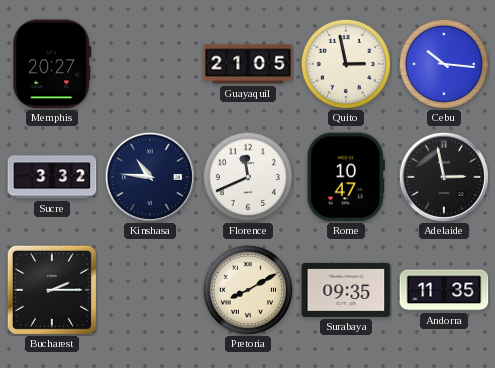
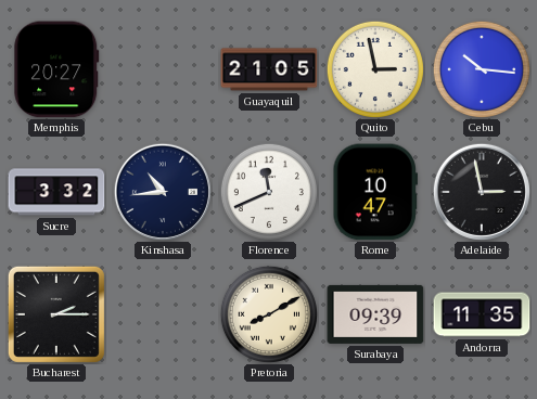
Kinshasa: 10:46 -> 10:44
Surabaya: 09:35 -> 09:39
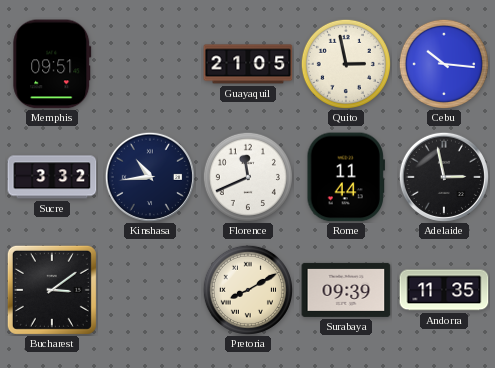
Memphis: 20:27 -> 09:51
Rome: 10:47 -> 11:44
Bucharest: 2:15 -> 3:09
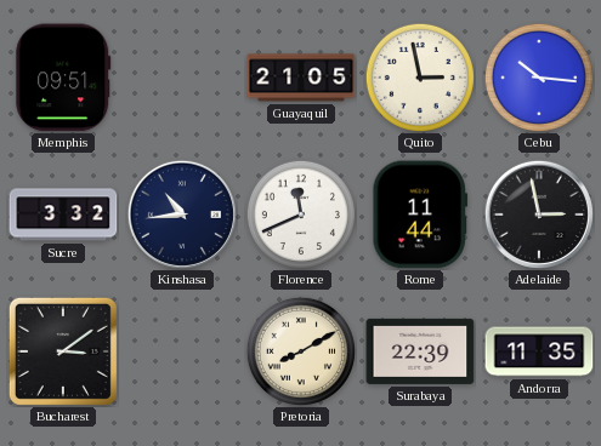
Surabaya: 09:39 -> 22:39
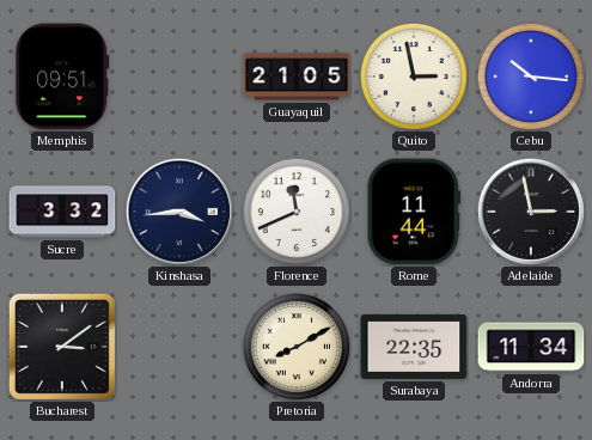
Kinshasa: 10:44 -> 3:44
Surabaya: 22:39 -> 22:35
Andorra: 11:35 -> 11:34
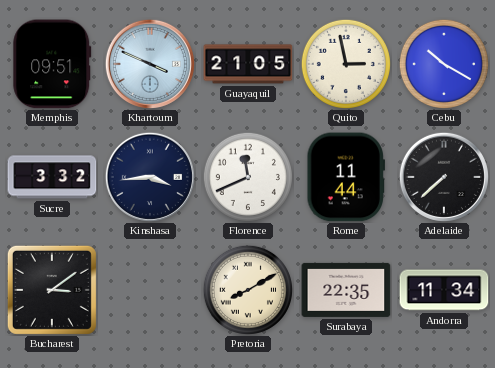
Khartoum: none -> 3:49
Cebu: 10:16 -> 10:20
Adelaide: 2:58 -> 7:38
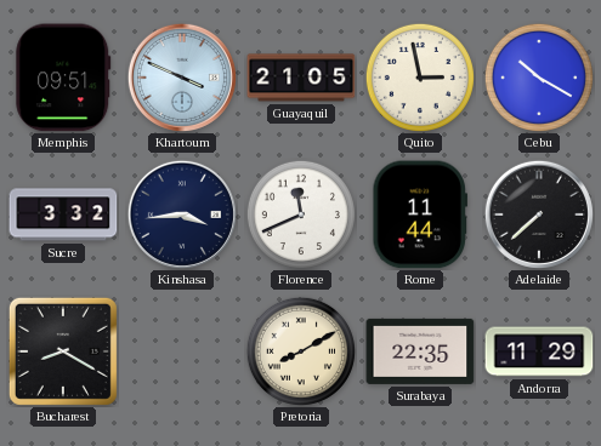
Bucharest: 3:09 -> 8:20
Andorra: 11:34 -> 11:29
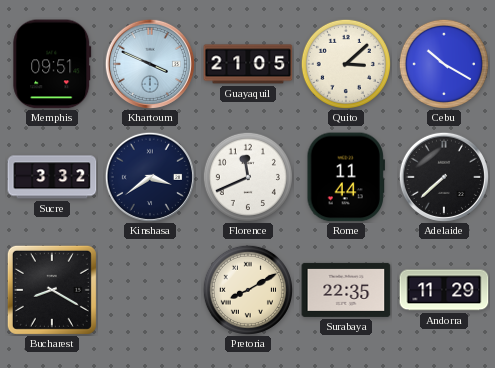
Quito: 2:58 -> 3:08
Kinshasa: 3:44 -> 3:39
